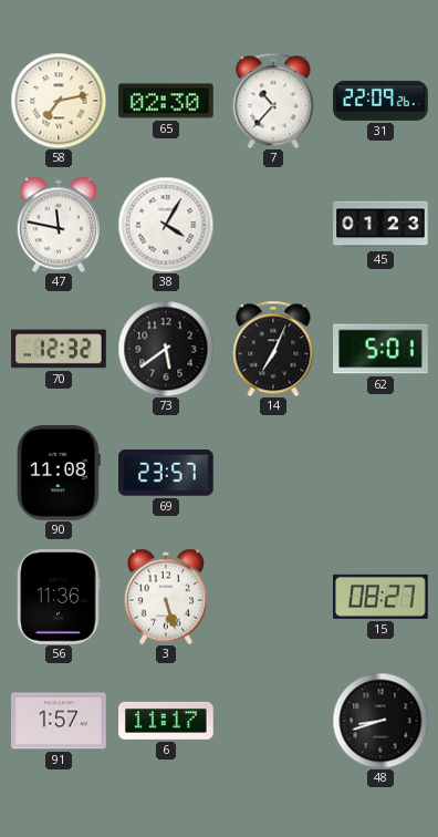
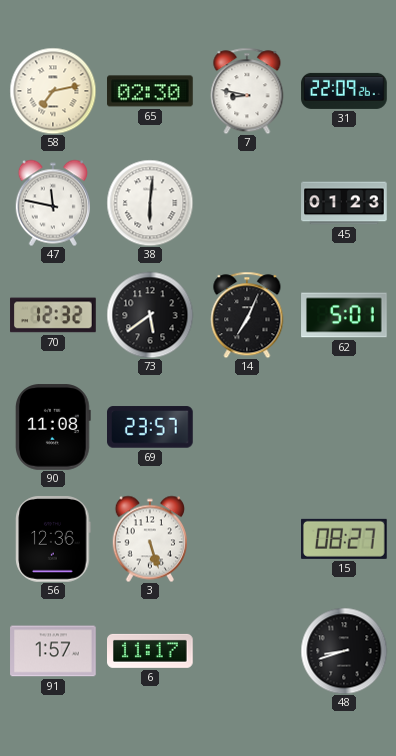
7: 10:37 -> 8:47
38: 4:05 -> 6:01
56: 11:36 -> 12:36
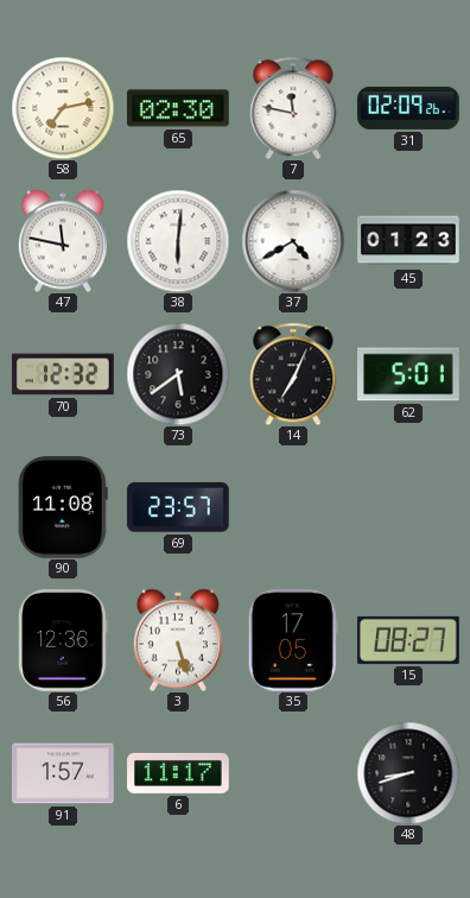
7: 8:47 -> 11:47
31: 22:09 -> 02:09
37: none -> 4:40
35: none -> 17:05
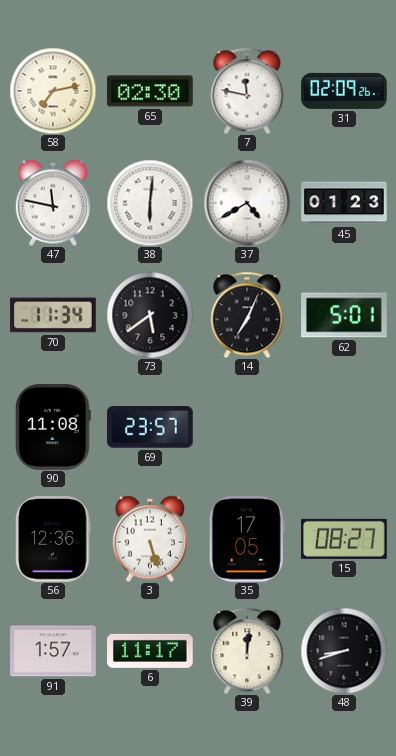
70: 12:32 -> 11:34
39: none -> 12:01
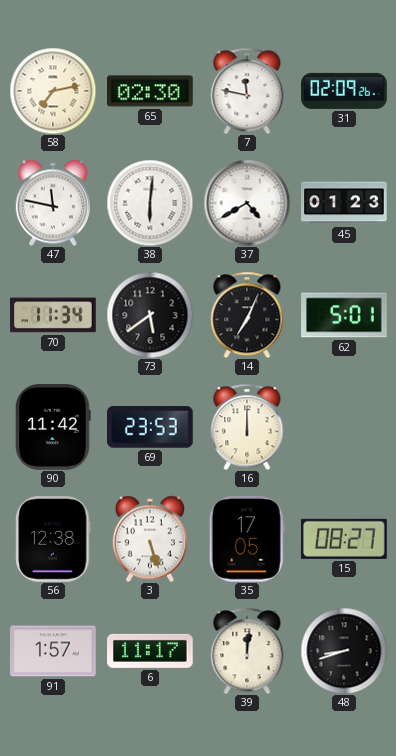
90: 11:08 -> 11:42
69: 23:57 -> 23:53
16: none -> 12:00
56: 12:36 -> 12:38
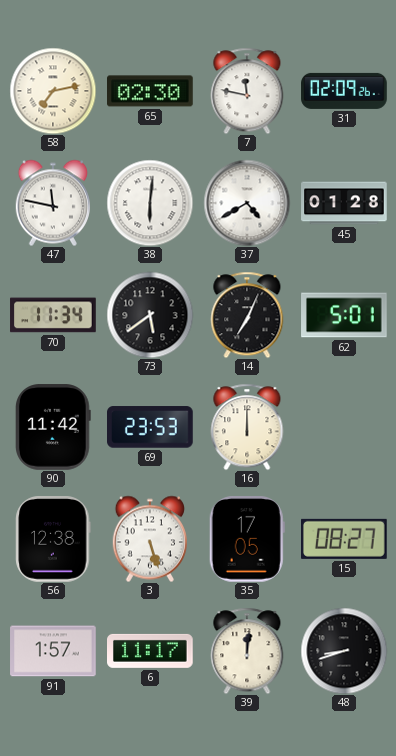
45: 01:23 -> 01:28
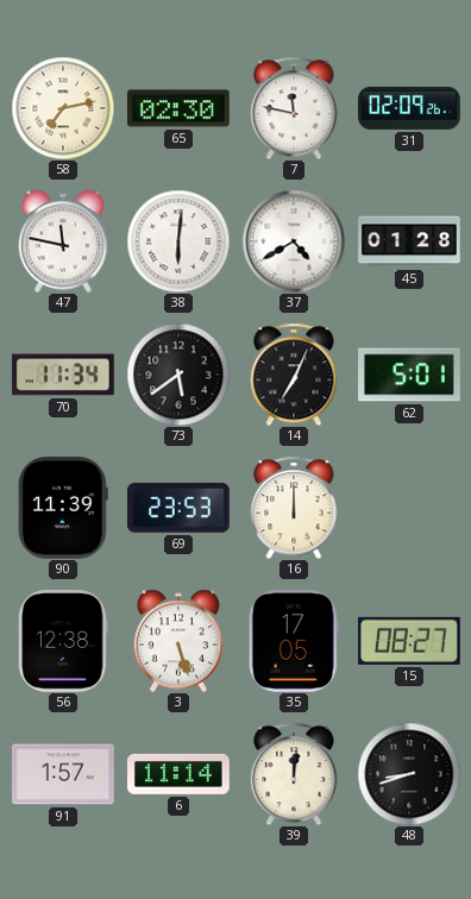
90: 11:42 -> 11:39
6: 11:17 -> 11:14
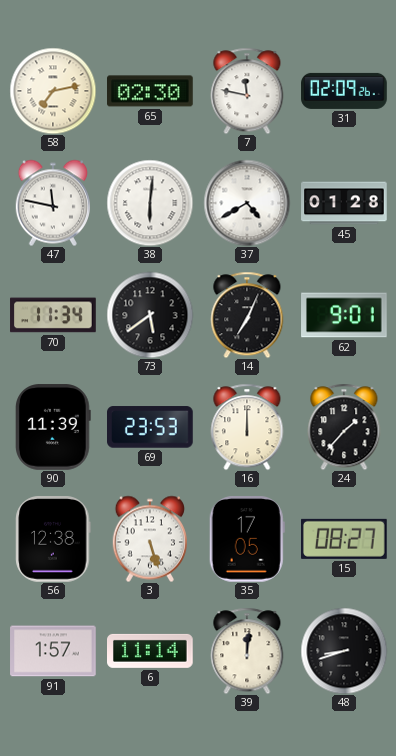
62: 5:01 -> 9:01
24: none -> 1:37
